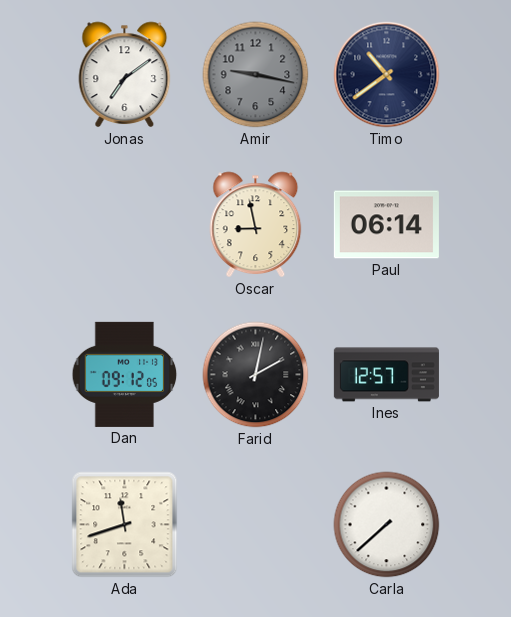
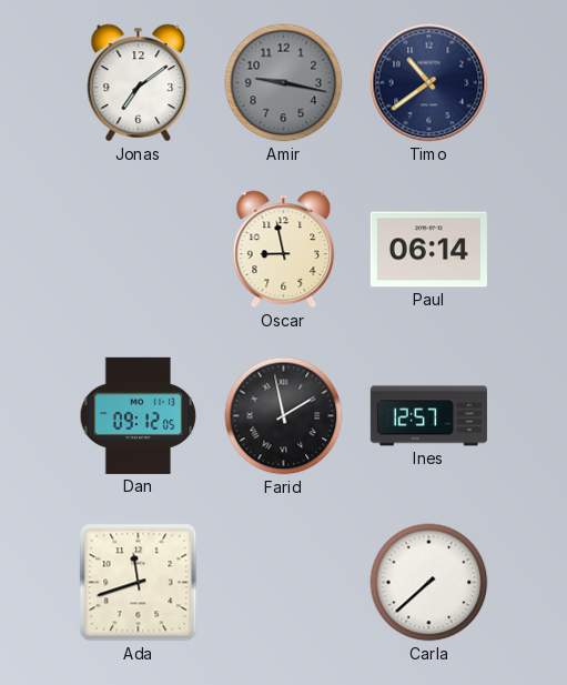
Farid: 2:02 -> 1:58
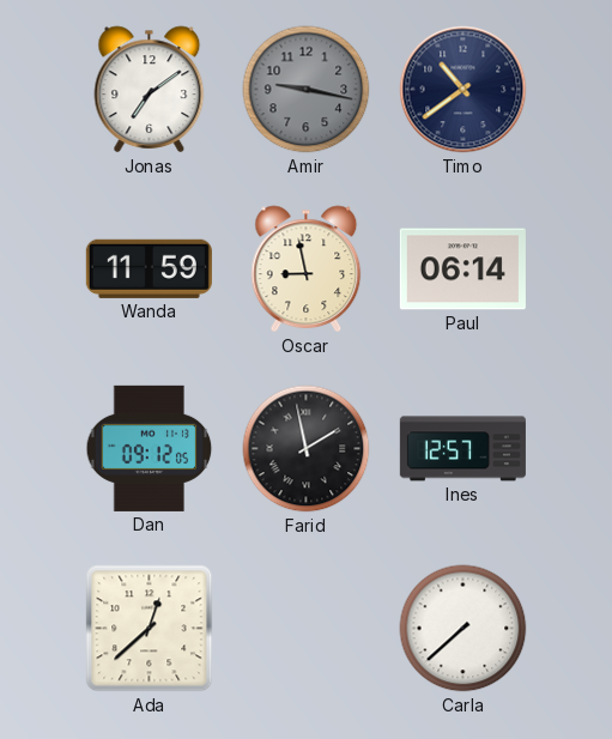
Wanda: none -> 11:59
Ada: 11:42 -> 12:38
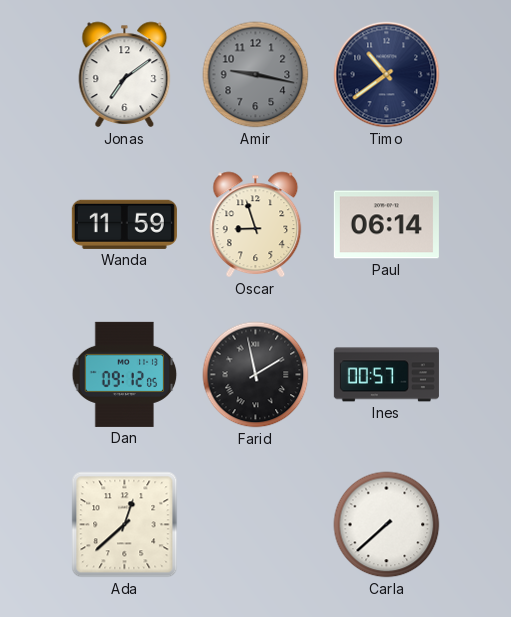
Oscar: 8:58 -> 8:57
Ines: 12:57 -> 00:57
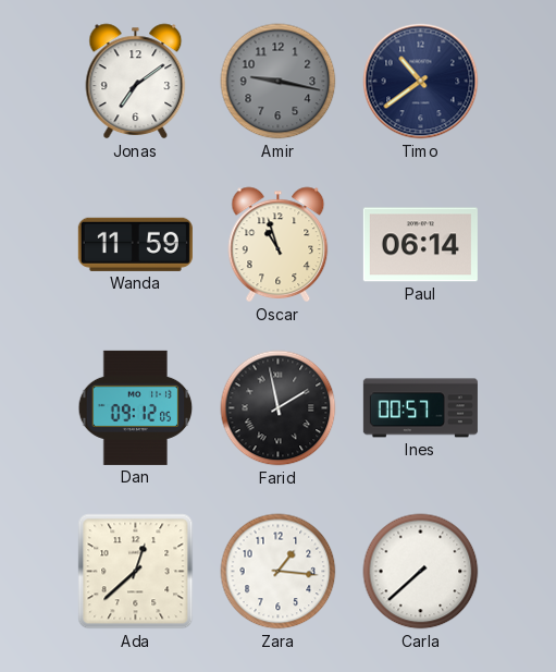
Oscar: 8:57 -> 10:57
Zara: none -> 1:16
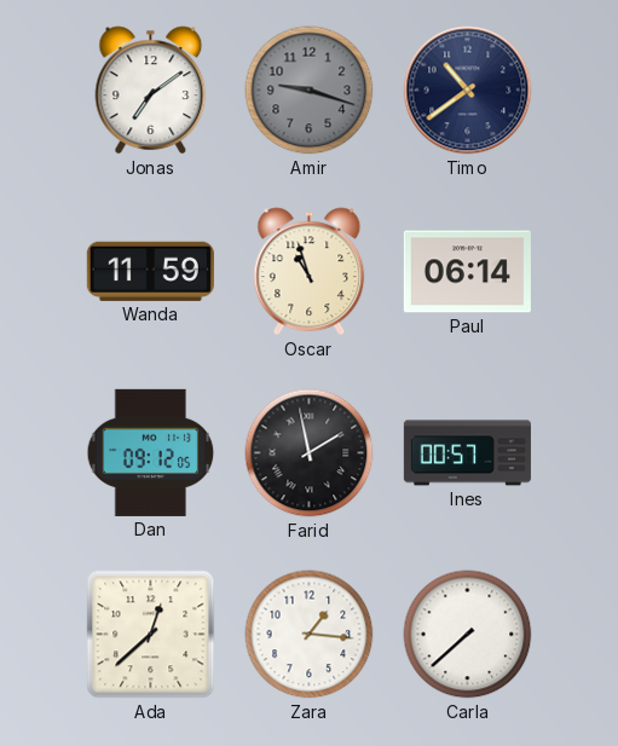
Amir: 9:17 -> 9:18
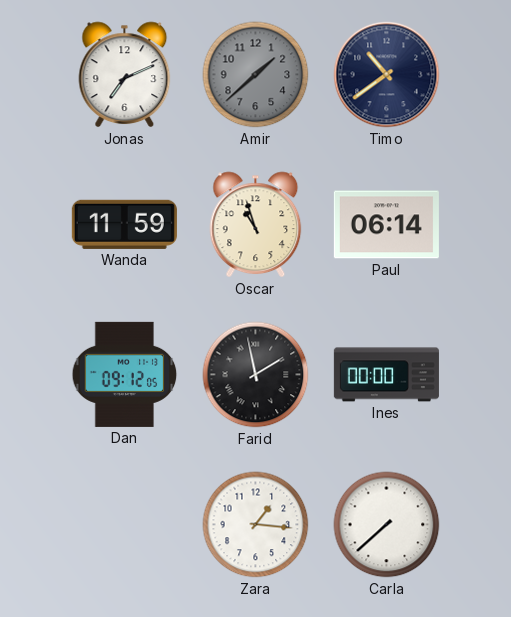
Jonas: 7:09 -> 7:11
Amir: 9:18 -> 1:38
Ines: 00:57 -> 00:00
Ada: 12:38 -> none
